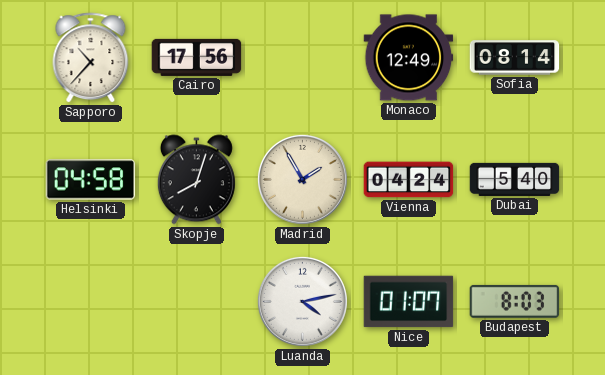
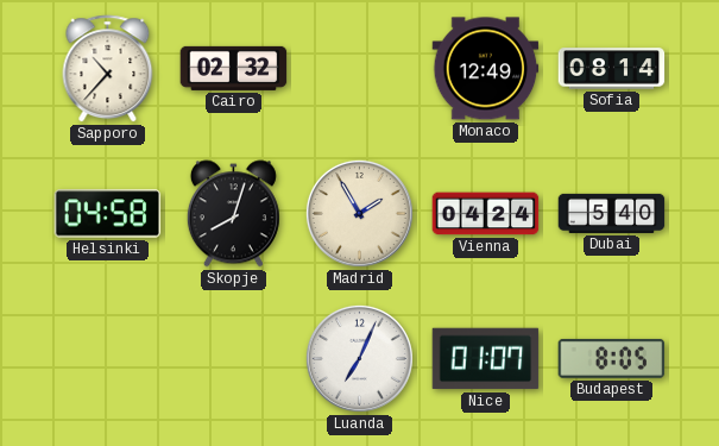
Cairo: 17:56 -> 02:32
Luanda: 4:13 -> 7:04
Budapest: 8:03 -> 8:05
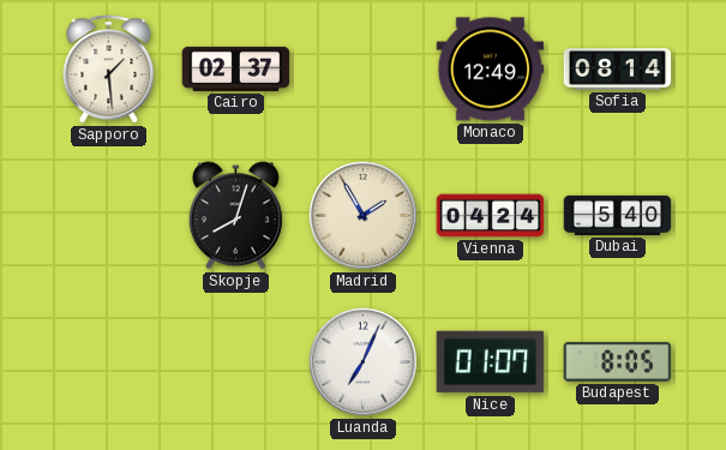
Sapporo: 10:37 -> 1:29
Cairo: 02:32 -> 02:37
Helsinki: 04:58 -> none
